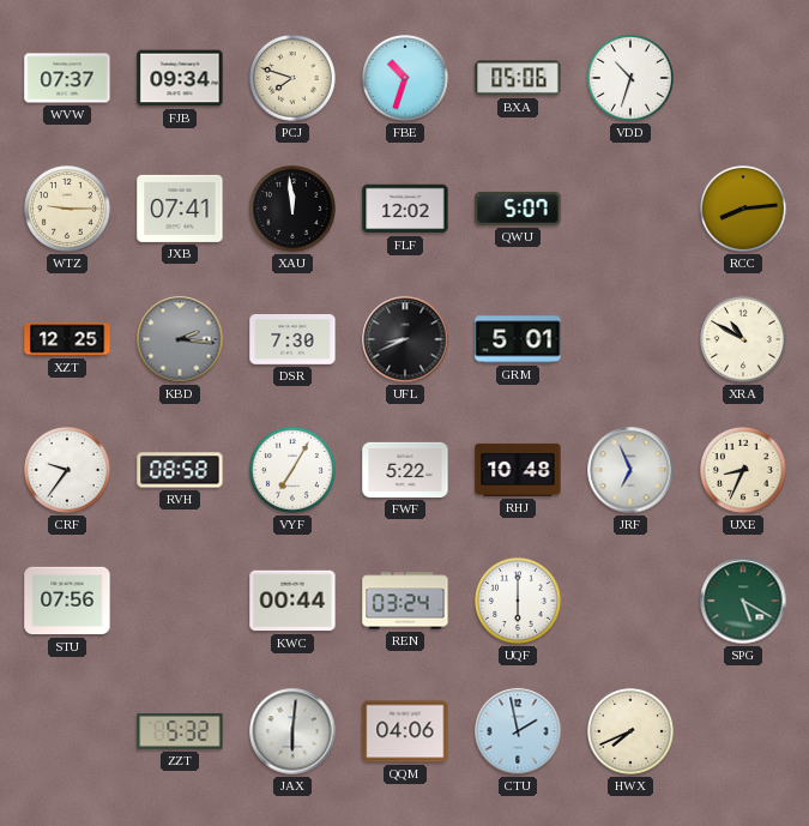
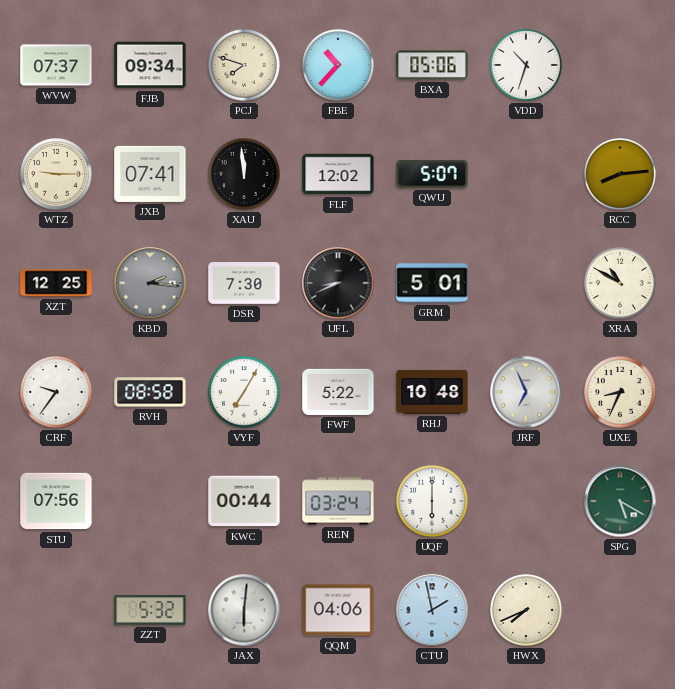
FBE: 10:33 -> 10:37
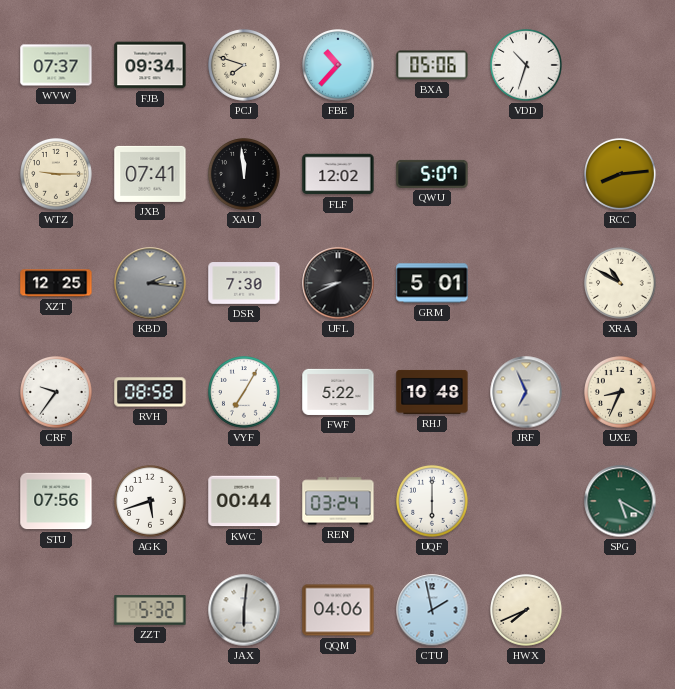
AGK: none -> 5:42
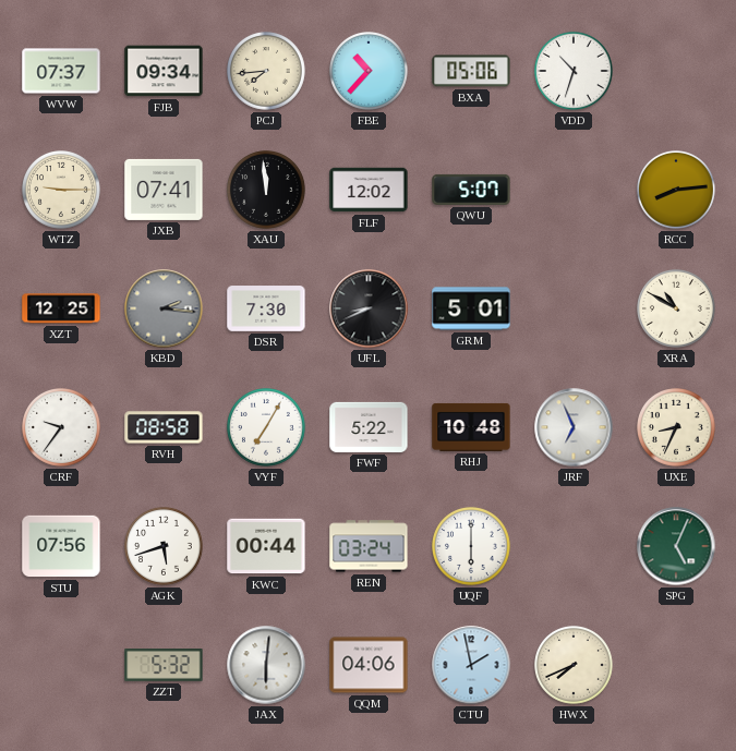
PCJ: 7:48 -> 7:44
SPG: 5:20 -> 5:04
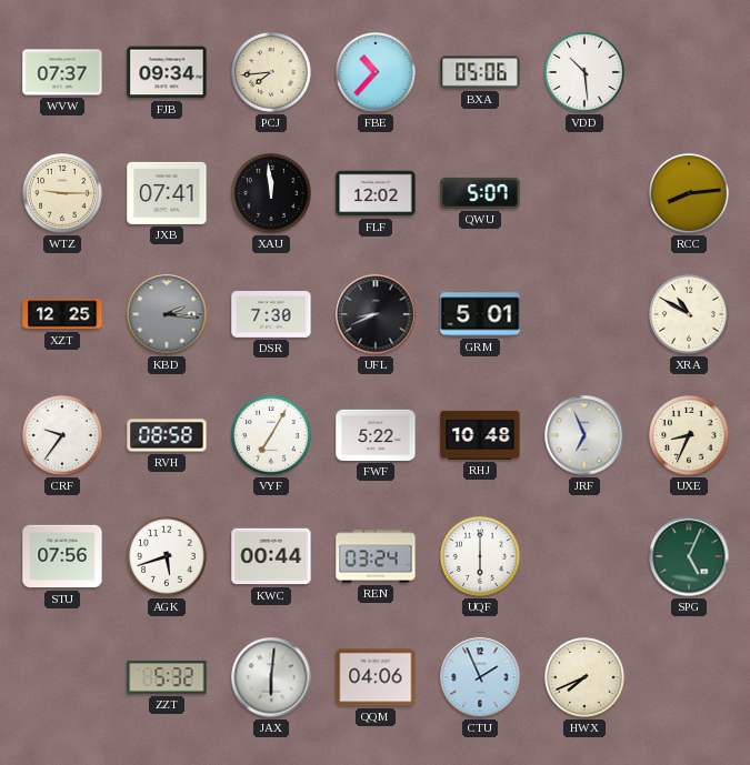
VDD: 10:33 -> 10:29
CTU: 1:58 -> 1:56
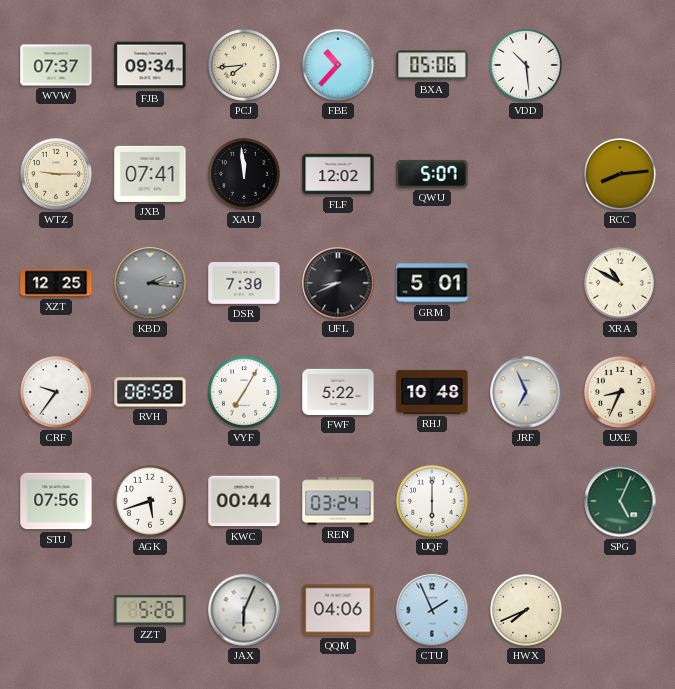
ZZT: 5:32 -> 5:26
JAX: 6:01 -> 6:04
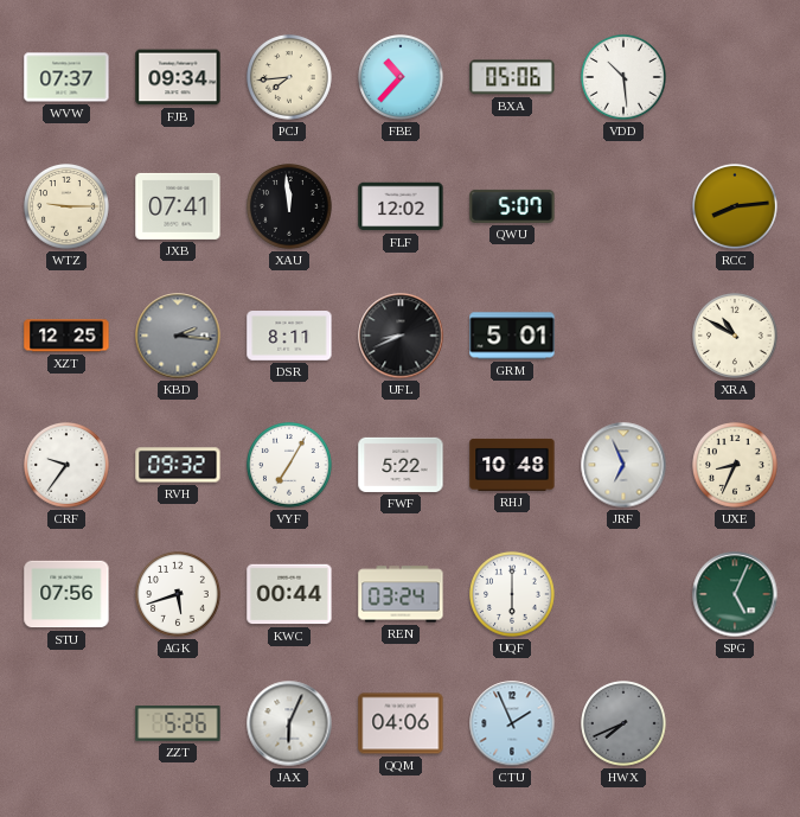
DSR: 7:30 -> 8:11
RVH: 08:58 -> 09:32
HWX dial: cream -> grey
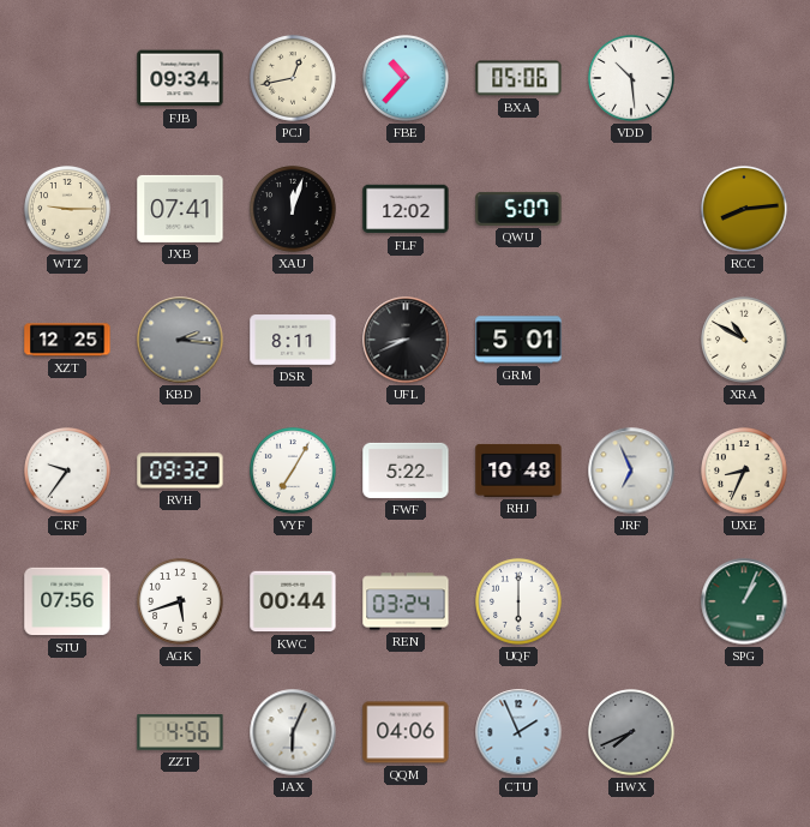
WVW: 07:37 -> none
PCJ: 7:44 -> 12:43
XAU: 11:59 -> 12:03
SPG: 5:04 -> 1:04
ZZT: 5:26 -> 4:56
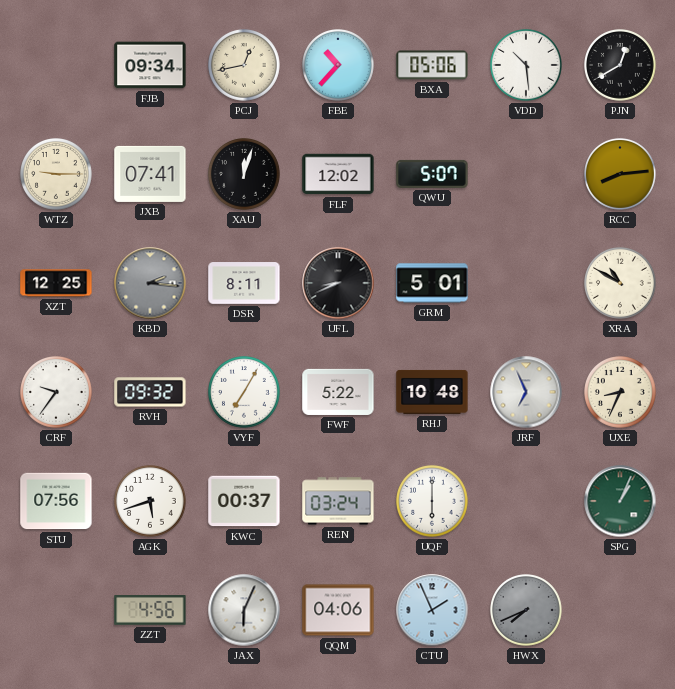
PJN: none -> 12:40
KWC: 00:44 -> 00:37
